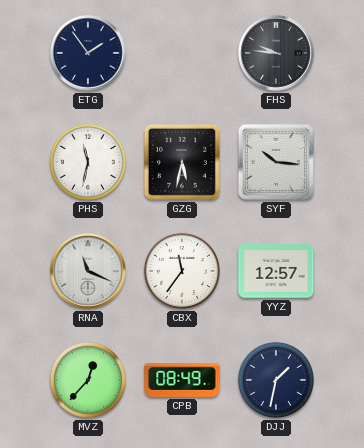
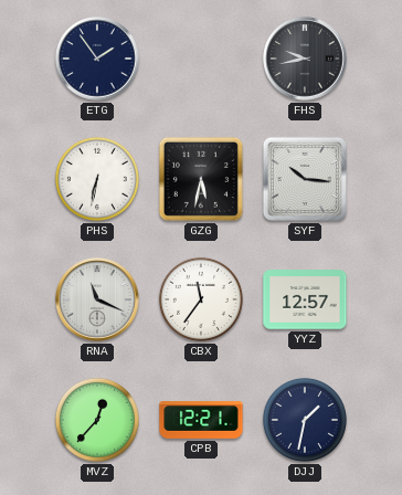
FHS: 9:46 -> 9:43
PHS: 11:32 -> 6:32
CPB: 08:49 -> 12:21
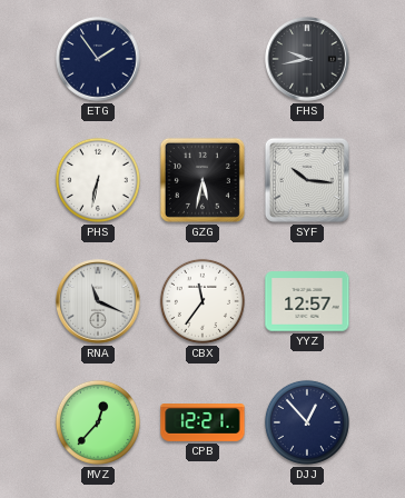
DJJ: 1:32 -> 12:53
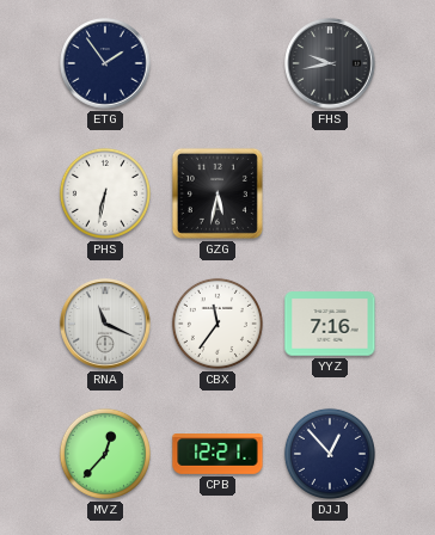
SYF: 10:16 -> none
YYZ: 12:57 -> 7:16
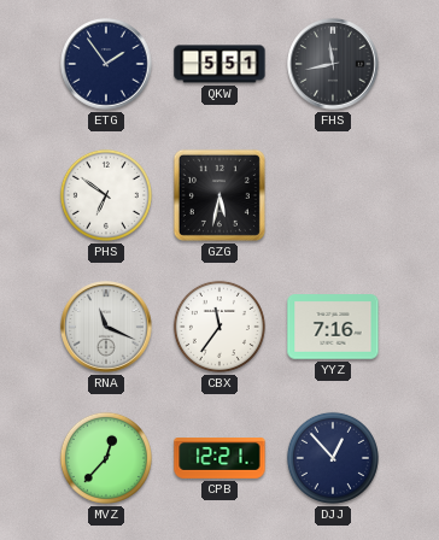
QKW: none -> 5:51
FHS: 9:43 -> 11:43
PHS: 6:32 -> 6:51
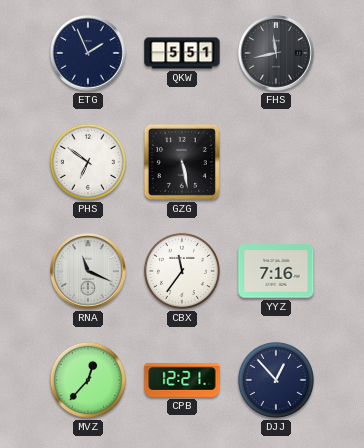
ETG: 1:54 -> 1:56
GZG: 5:32 -> 5:28
